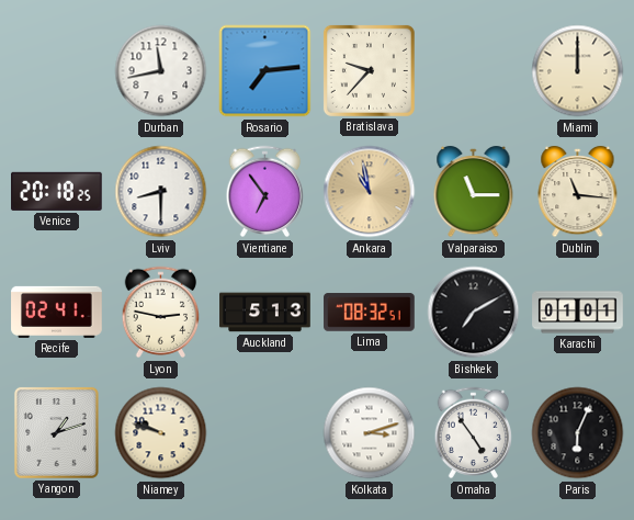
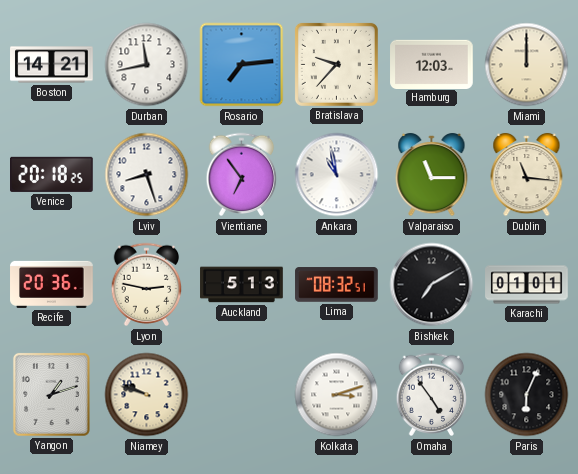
Boston: none -> 14:21
Hamburg: none -> 12:03
Lviv: 8:30 -> 8:27
Ankara dial: champagne -> white
Recife: 02:41 -> 20:36
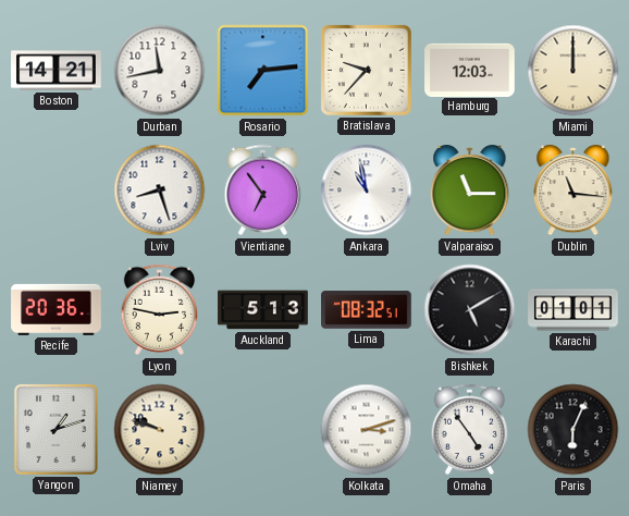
Venice: 20:18 -> none
Bishkek: 7:10 -> 5:10
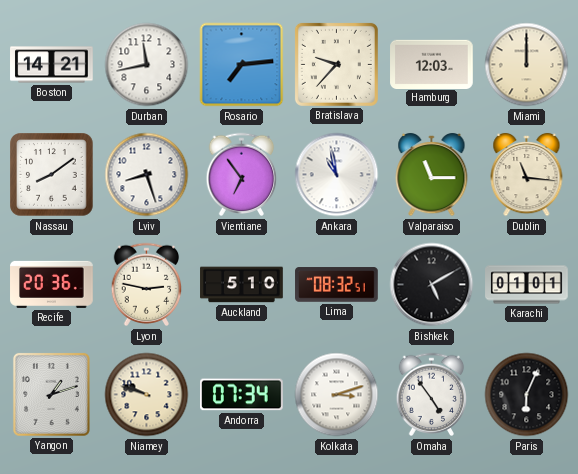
Nassau: none -> 8:09
Auckland: 5:13 -> 5:10
Andorra: none -> 07:34
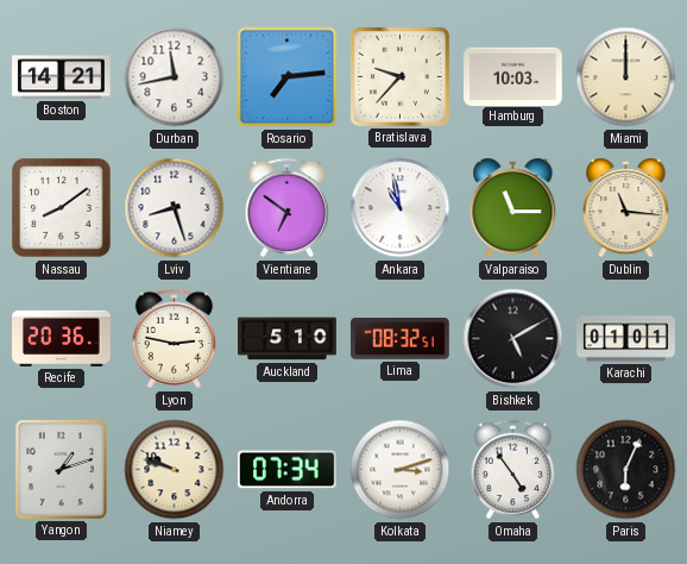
Hamburg: 12:03 -> 10:03
Vientiane: 6:54 -> 6:51
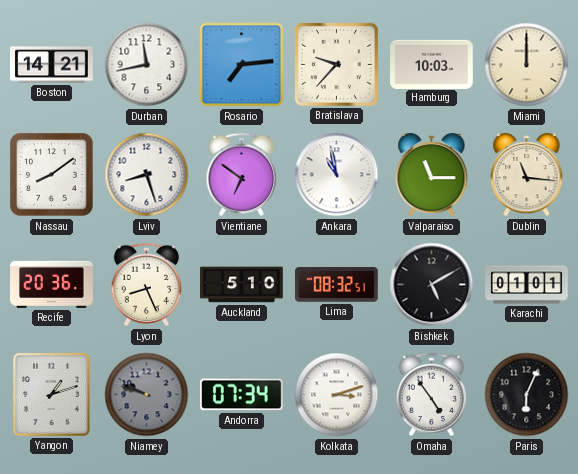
Lyon: 2:47 -> 8:26
Niamey dial: cream -> grey
